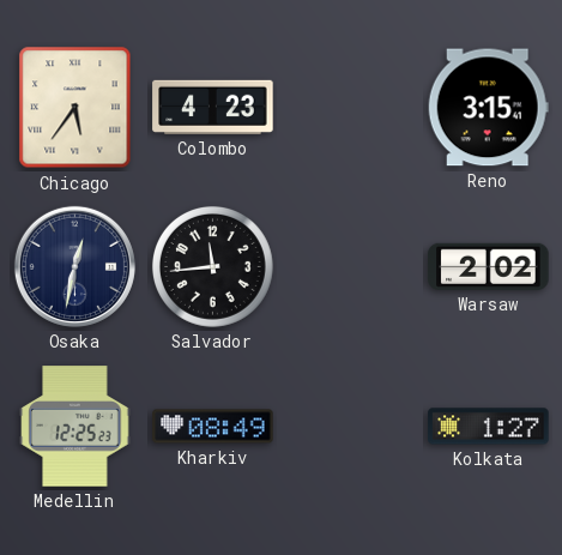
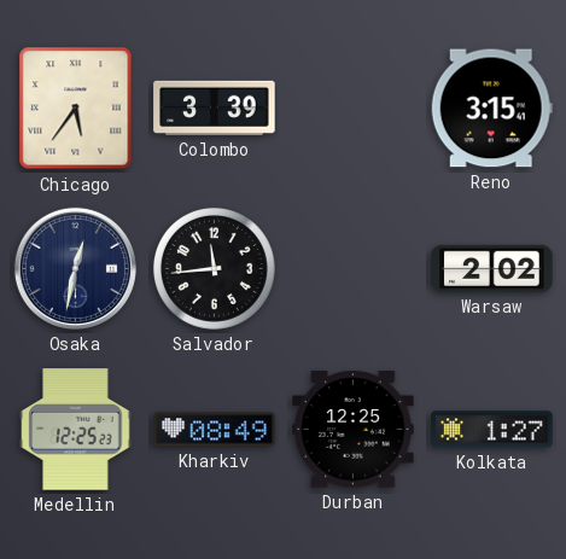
Colombo: 4:23 -> 3:39
Durban: none -> 12:25
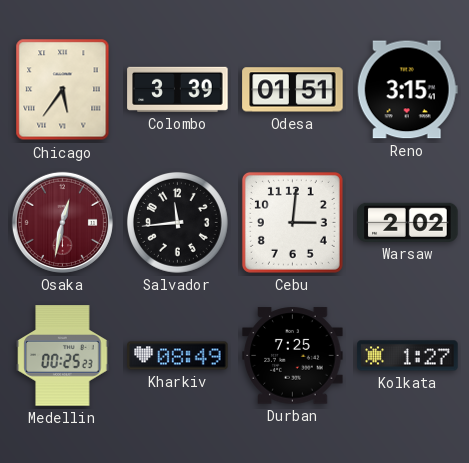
Odesa: none -> 01:51
Osaka dial: navy -> burgundy
Cebu: none -> 3:01
Medellin: 12:25 -> 00:25
Durban: 12:25 -> 7:25
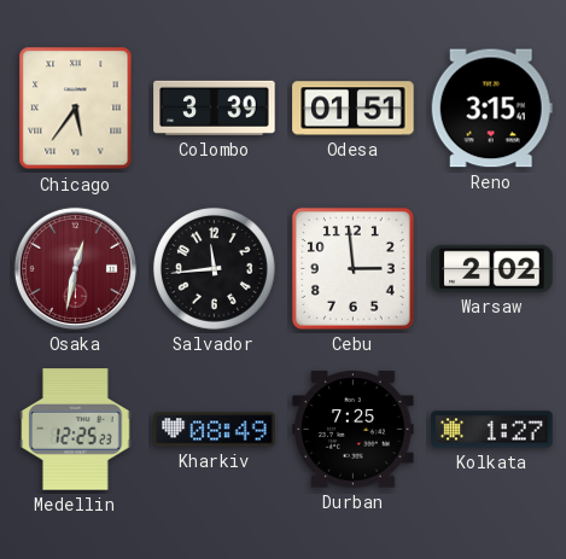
Cebu: 3:01 -> 2:59
Medellin: 00:25 -> 12:25
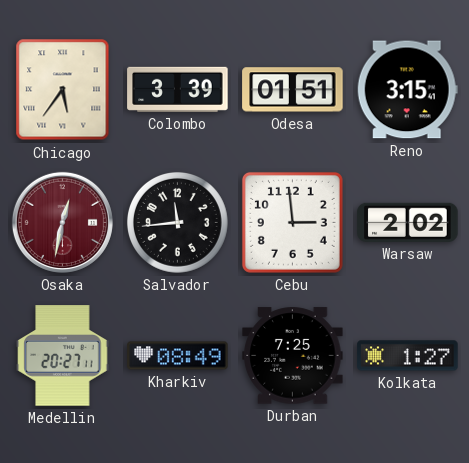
Medellin: 12:25 -> 20:27
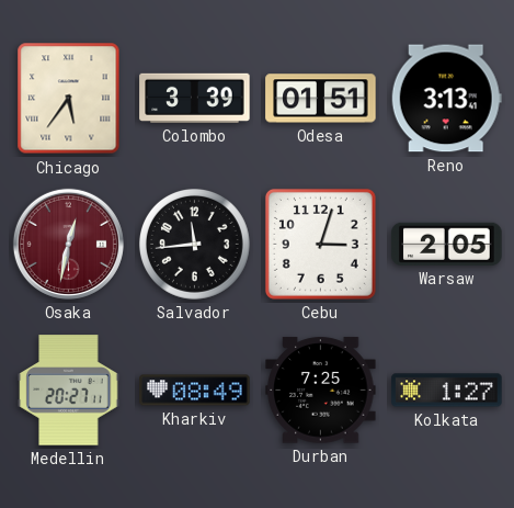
Reno: 3:15 -> 3:13
Cebu: 2:59 -> 3:03
Warsaw: 2:02 -> 2:05
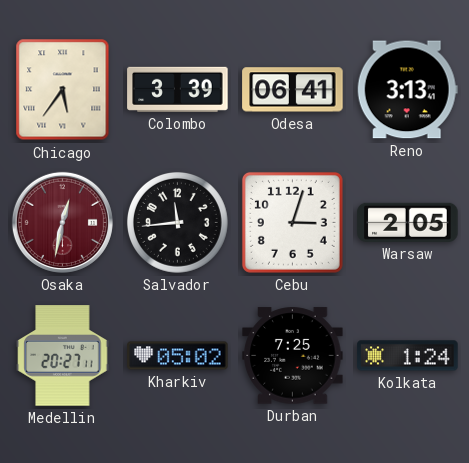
Odesa: 01:51 -> 06:41
Kharkiv: 08:49 -> 05:02
Kolkata: 1:27 -> 1:24
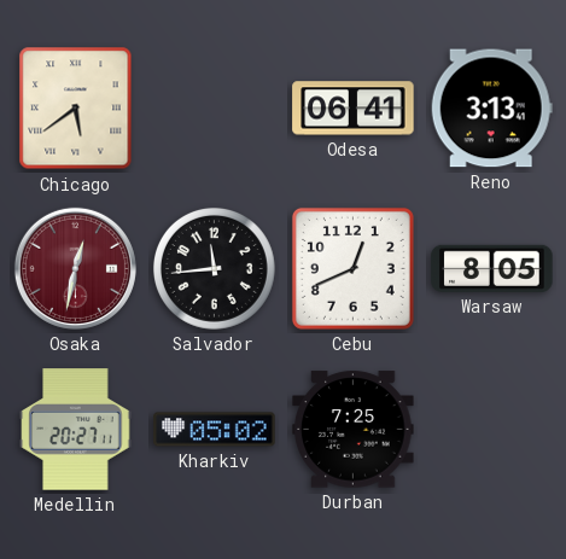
Chicago: 5:36 -> 5:39
Colombo: 3:39 -> none
Cebu: 3:03 -> 12:41
Warsaw: 2:05 -> 8:05
Kolkata: 1:24 -> none
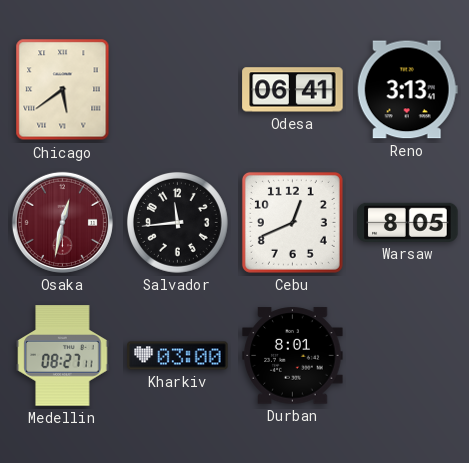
Medellin: 20:27 -> 08:27
Kharkiv: 05:02 -> 03:00
Durban: 7:25 -> 8:01
